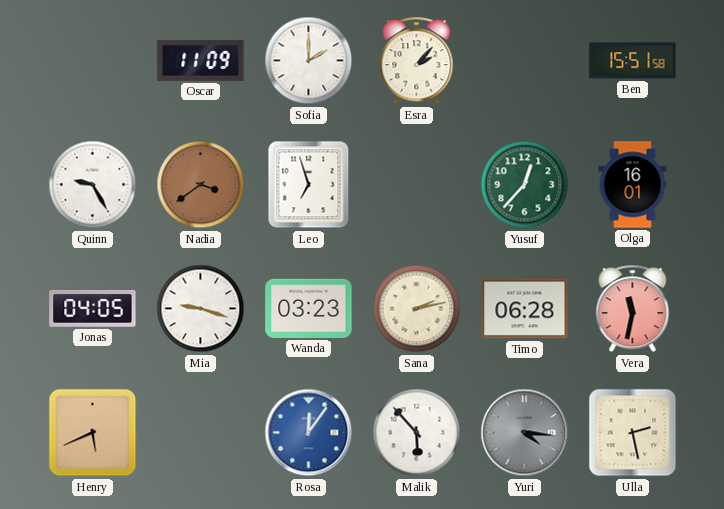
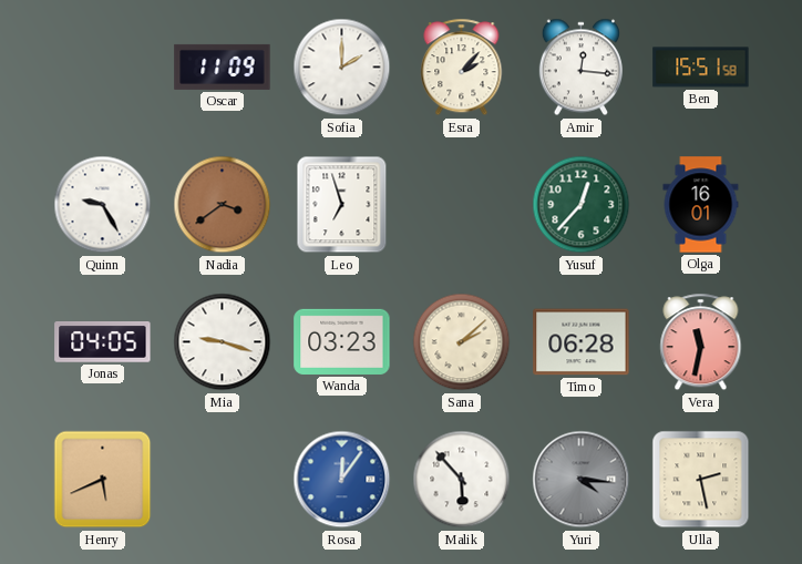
Amir: none -> 12:16
Sana: 2:13 -> 2:08
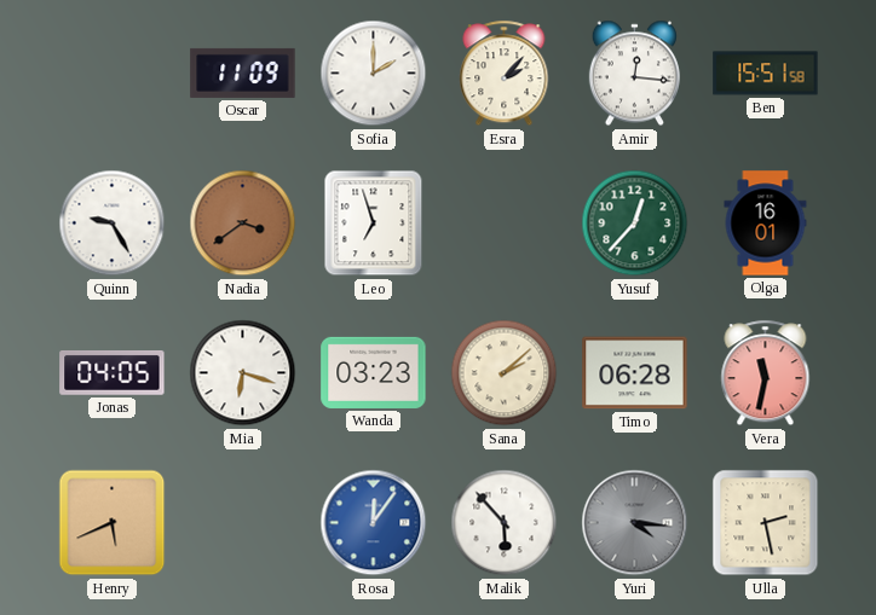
Mia: 9:18 -> 6:18
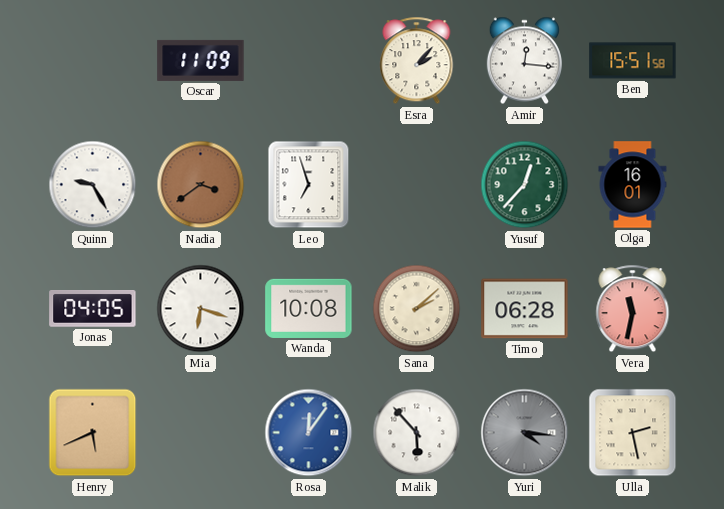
Sofia: 2:00 -> none
Wanda: 03:23 -> 10:08
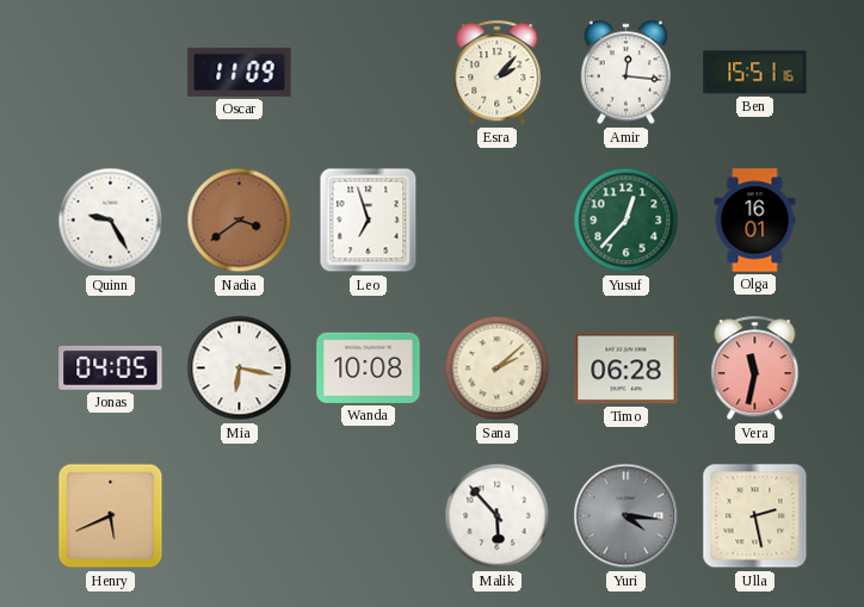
Ben: 15:51:58 -> 15:51:16
Mia: 6:18 -> 6:17
Rosa: 12:06 -> none
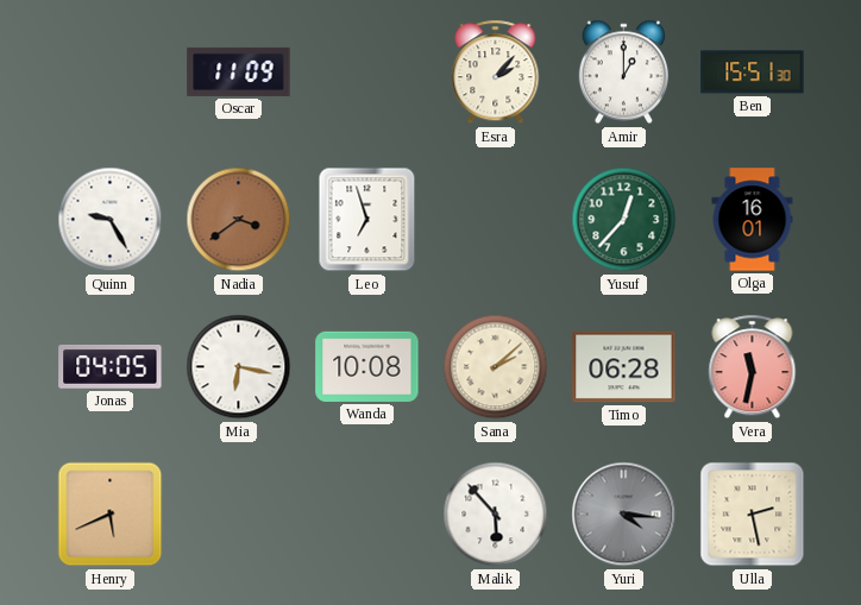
Amir: 12:16 -> 1:00
Ben: 15:51:16 -> 15:51:30
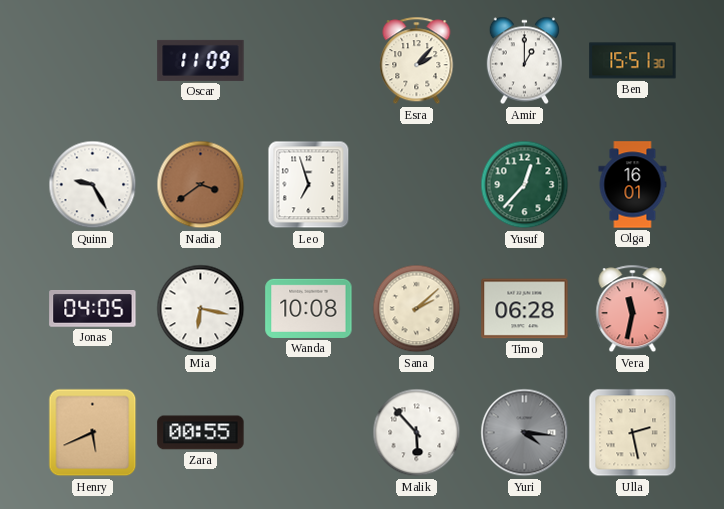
Zara: none -> 00:55
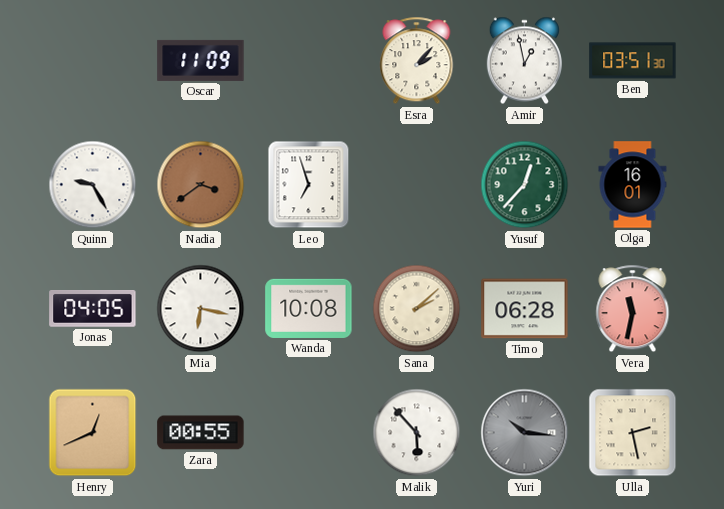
Amir: 1:00 -> 12:58
Ben: 15:51 -> 03:51
Henry: 5:41 -> 12:41
Yuri: 4:16 -> 10:16
